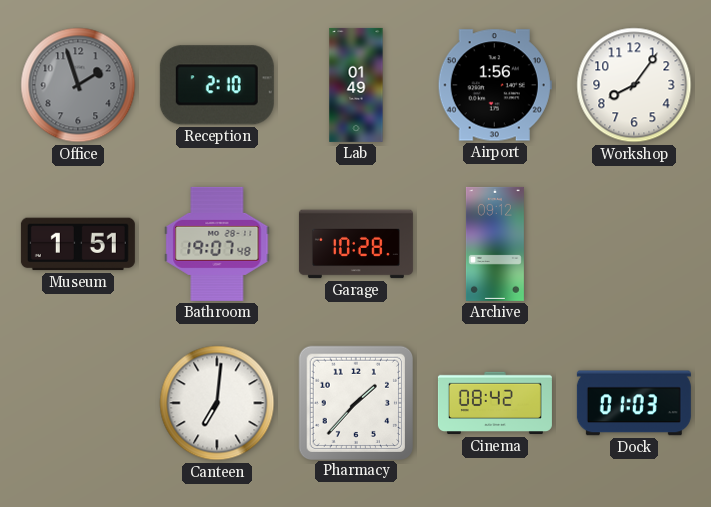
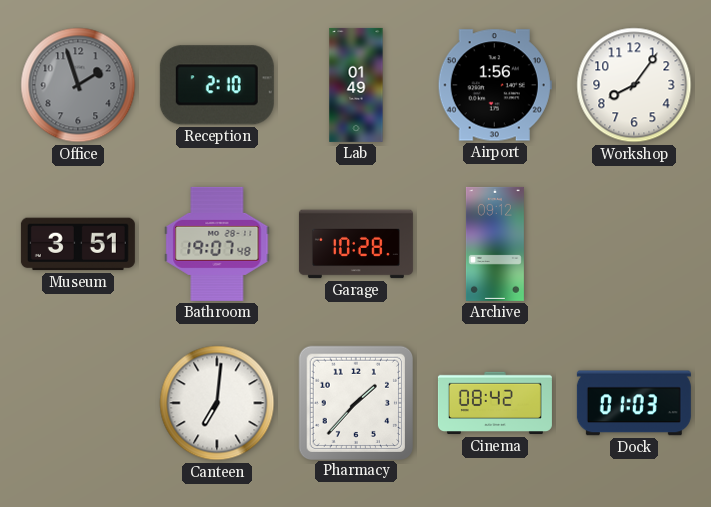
Museum: 1:51 -> 3:51
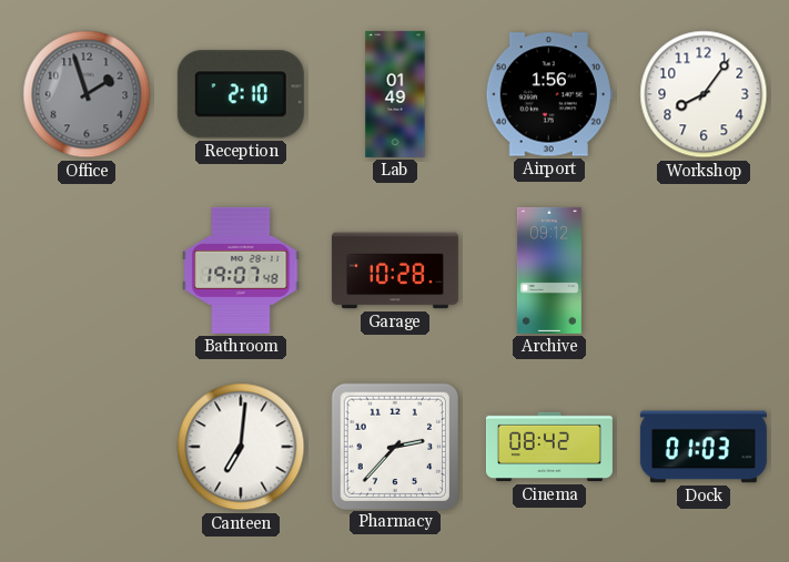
Museum: 3:51 -> none
Pharmacy: 1:37 -> 2:37
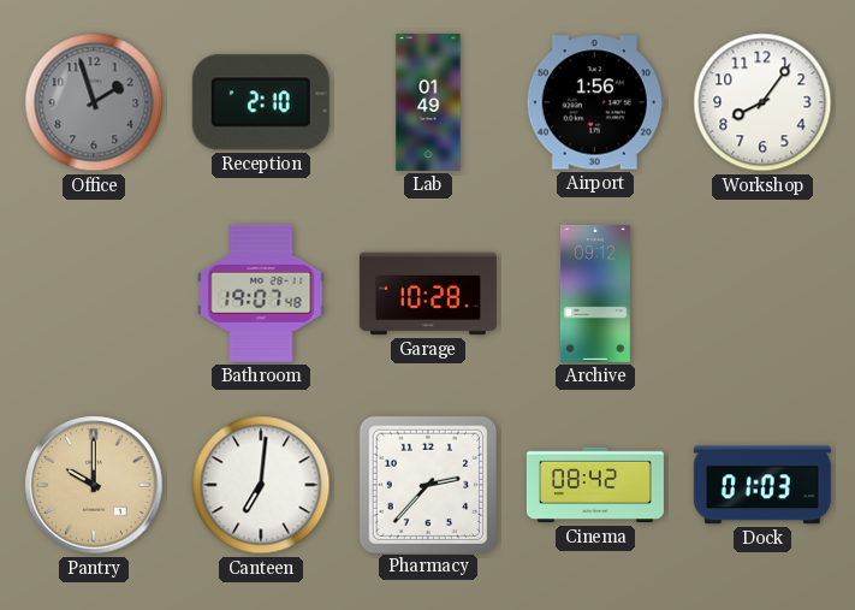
Pantry: none -> 10:00
